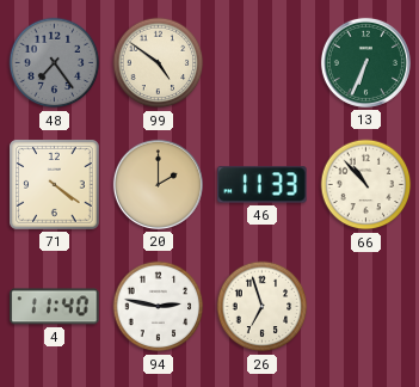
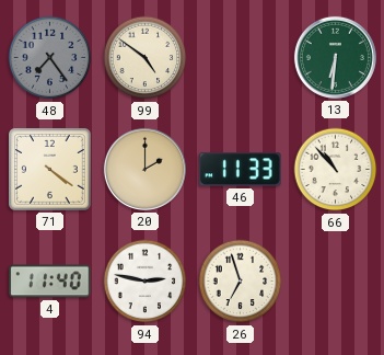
13: 6:34 -> 6:31
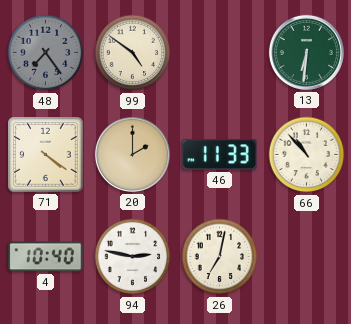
4: 11:40 -> 10:40
26: 6:57 -> 7:02
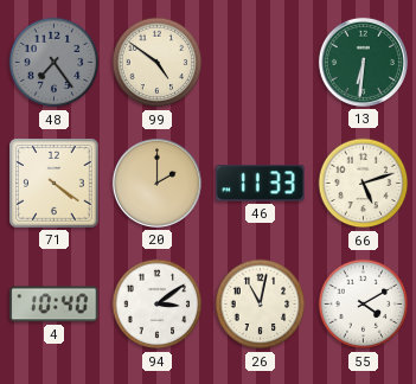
66: 10:53 -> 5:12
94: 2:47 -> 3:09
26: 7:02 -> 11:02
55: none -> 4:10
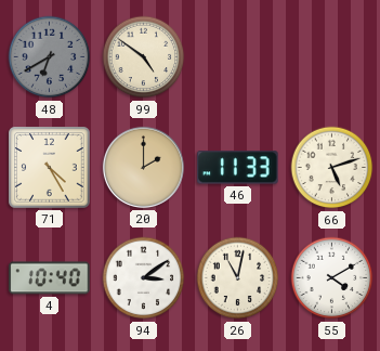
48: 7:24 -> 6:40
13: 6:31 -> none
71: 4:21 -> 4:25
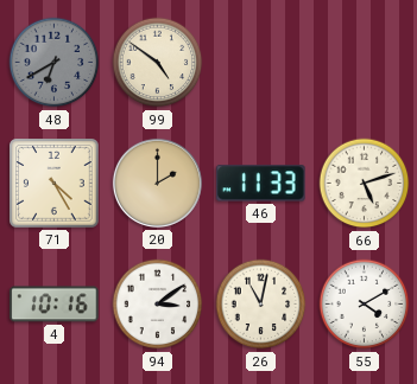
4: 10:40 -> 10:16
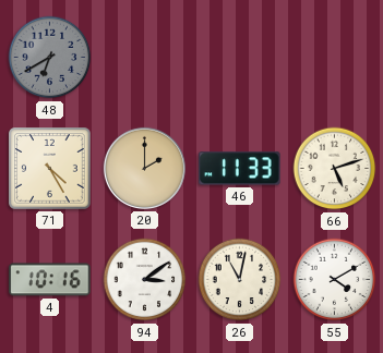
99: 4:51 -> none
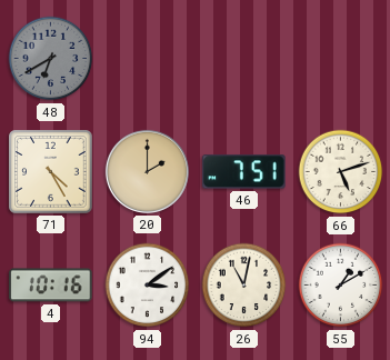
46: 11:33 -> 7:51
55: 4:10 -> 1:10
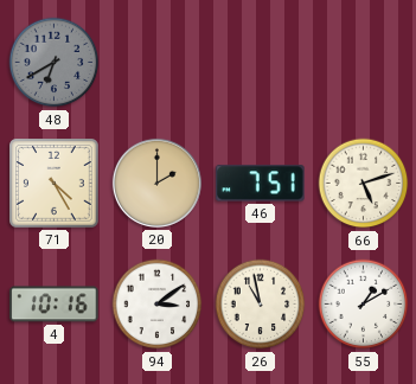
26: 11:02 -> 10:58
